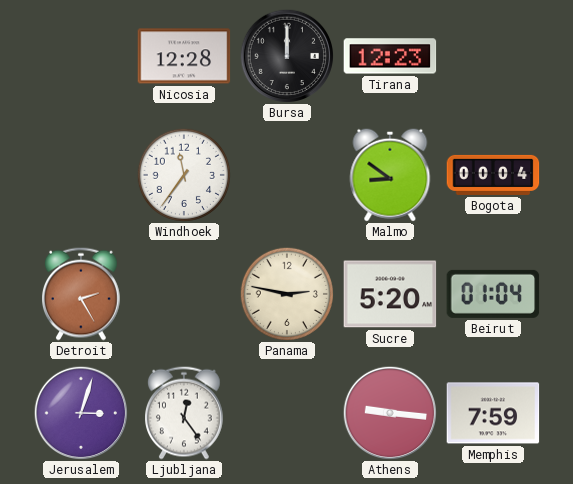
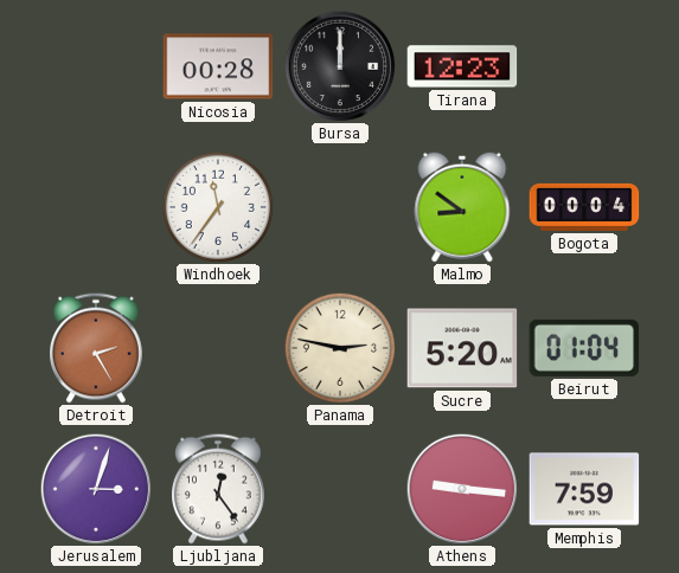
Nicosia: 12:28 -> 00:28
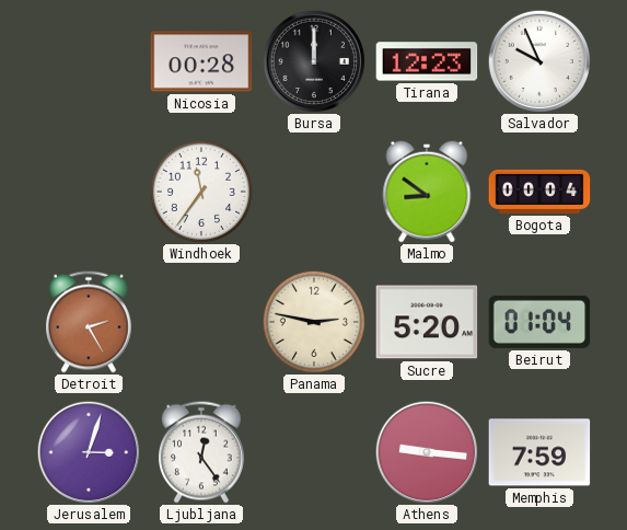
Salvador: none -> 9:56
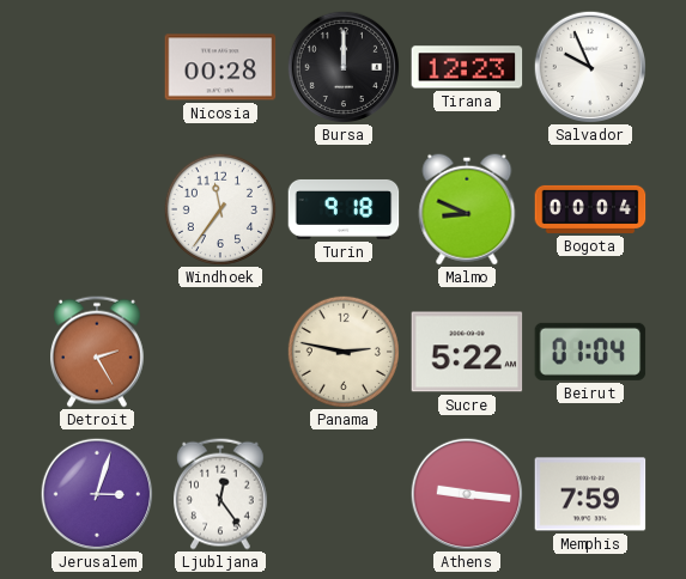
Turin: none -> 9:18
Malmo: 8:51 -> 8:49
Sucre: 5:20 -> 5:22
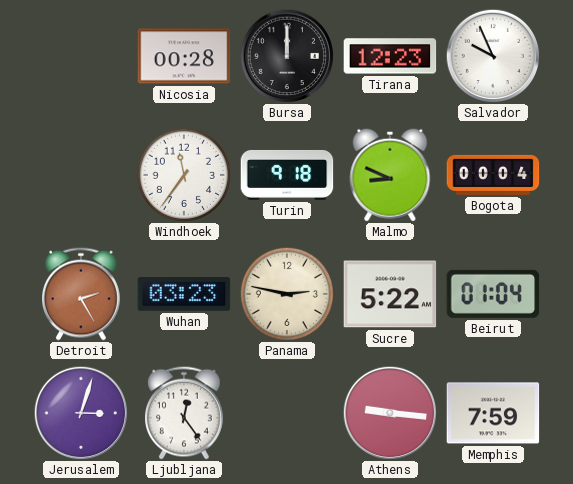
Wuhan: none -> 03:23
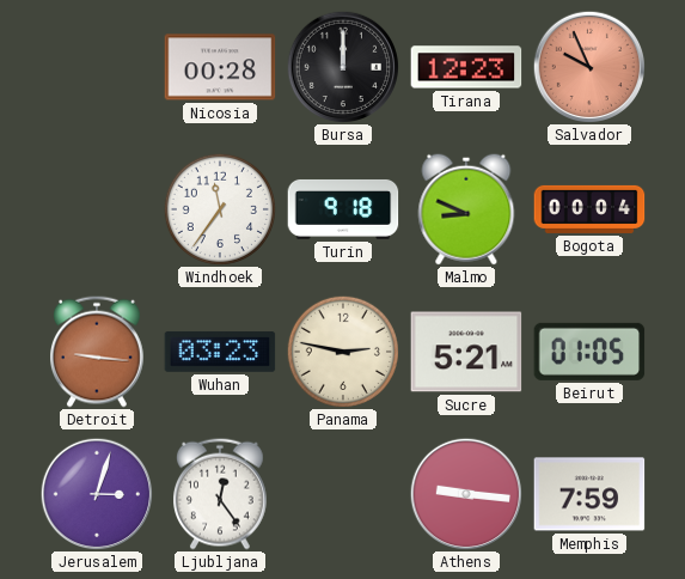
Salvador dial: white -> salmon
Detroit: 2:25 -> 9:16
Sucre: 5:22 -> 5:21
Beirut: 01:04 -> 01:05
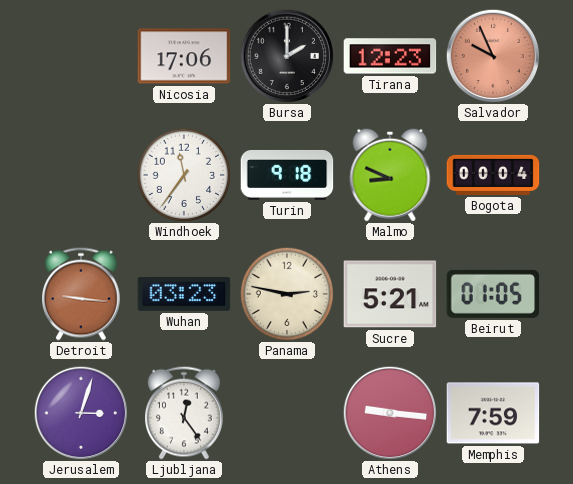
Nicosia: 00:28 -> 17:06
Bursa: 12:00 -> 2:00
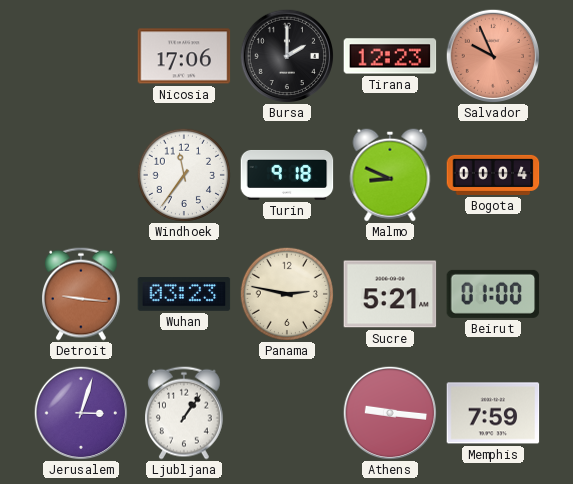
Beirut: 01:05 -> 01:00
Ljubljana: 12:24 -> 1:06
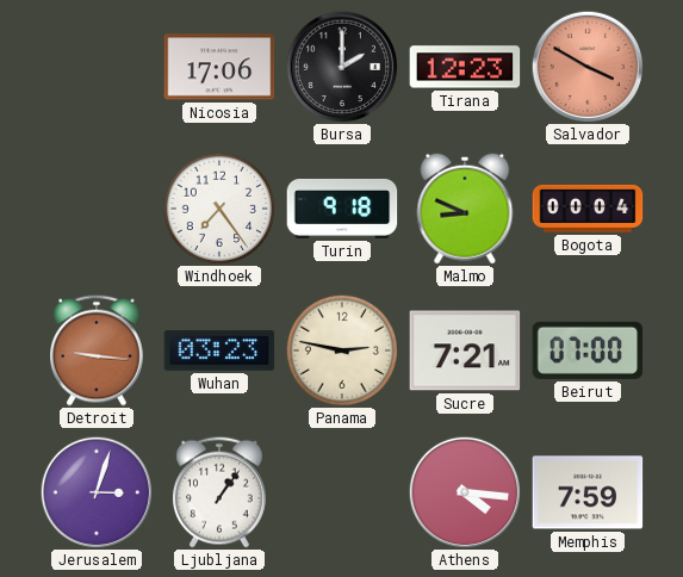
Salvador: 9:56 -> 3:50
Windhoek: 11:36 -> 7:24
Sucre: 5:21 -> 7:21
Beirut: 01:00 -> 07:00
Athens: 9:16 -> 4:16
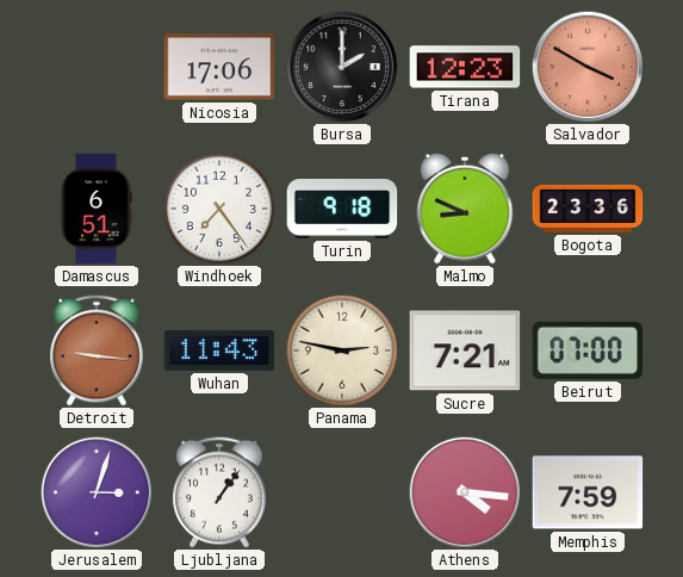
Damascus: none -> 6:51
Bogota: 00:04 -> 23:36
Wuhan: 03:23 -> 11:43
